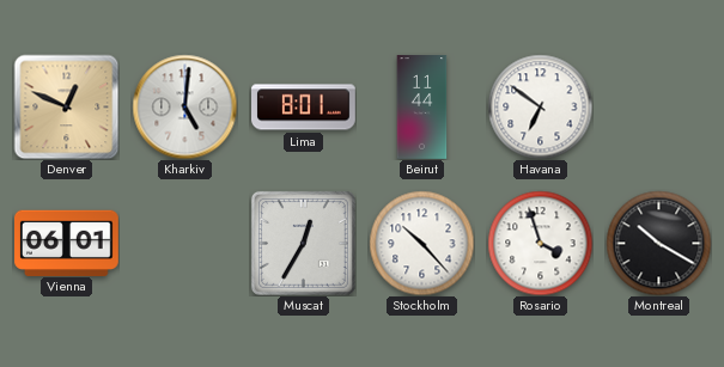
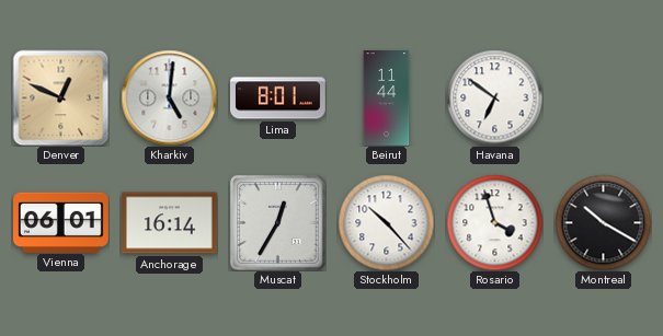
Anchorage: none -> 16:14
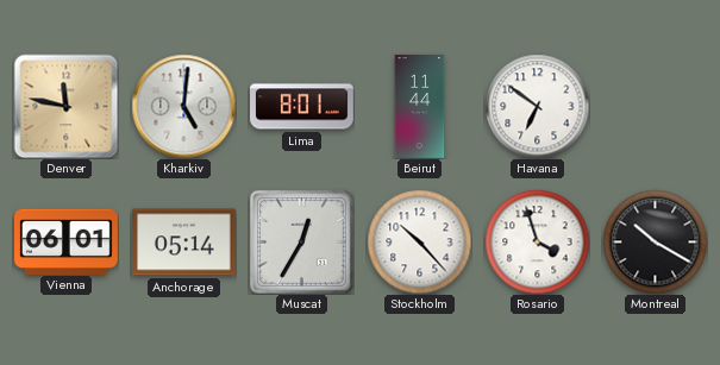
Denver: 12:49 -> 11:47
Anchorage: 16:14 -> 05:14
